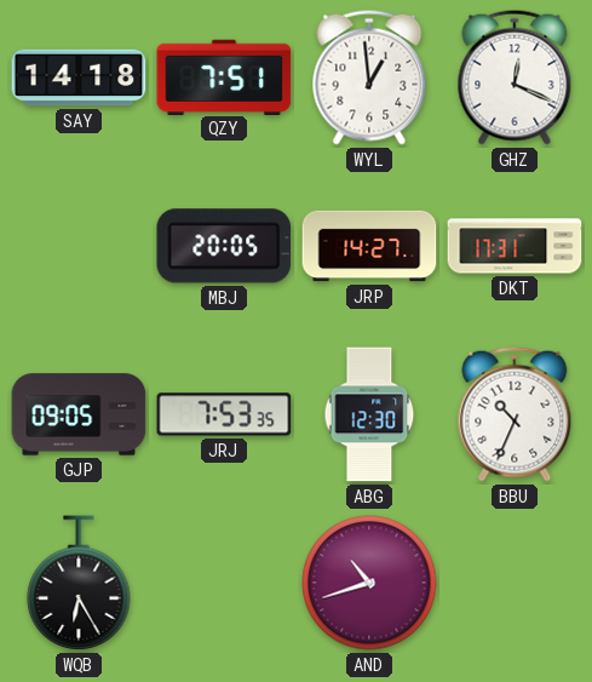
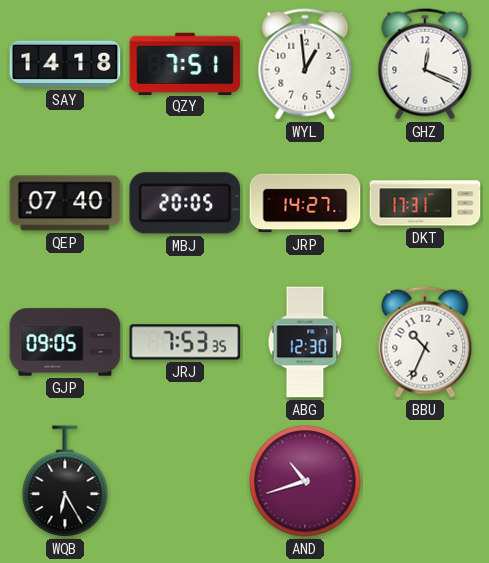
QEP: none -> 07:40
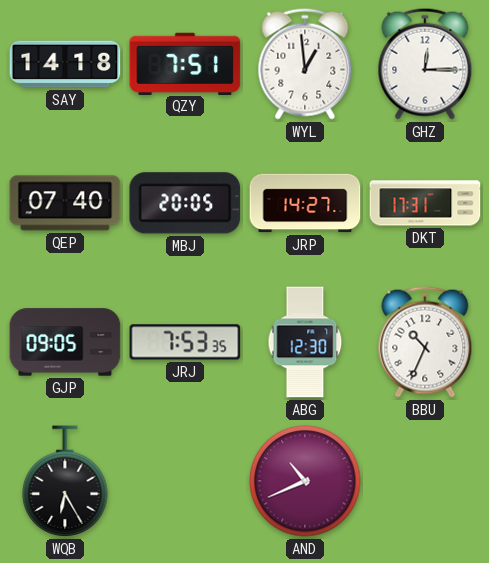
GHZ: 12:19 -> 12:15
AND: 10:42 -> 10:41
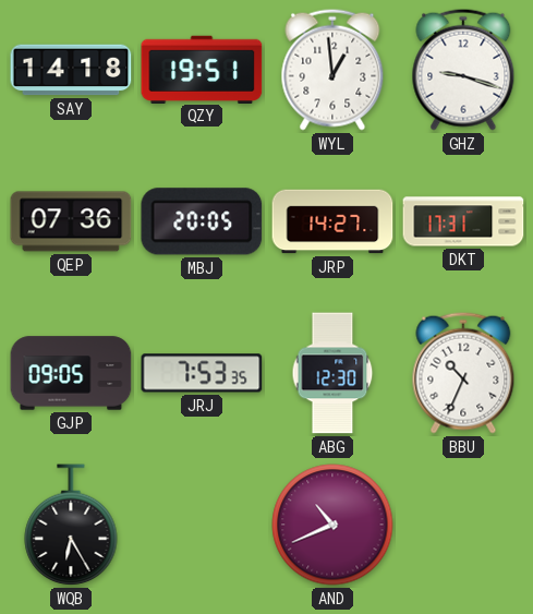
QZY: 7:51 -> 19:51
GHZ: 12:15 -> 9:18
QEP: 07:40 -> 07:36
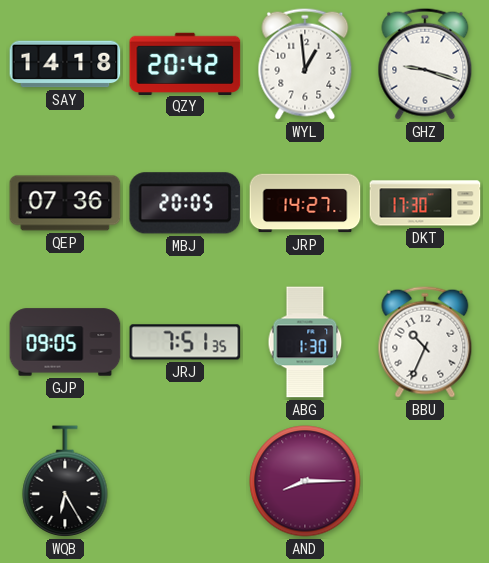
QZY: 19:51 -> 20:42
DKT: 17:31 -> 17:30
JRJ: 7:53 -> 7:51
ABG: 12:30 -> 1:30
AND: 10:41 -> 8:15
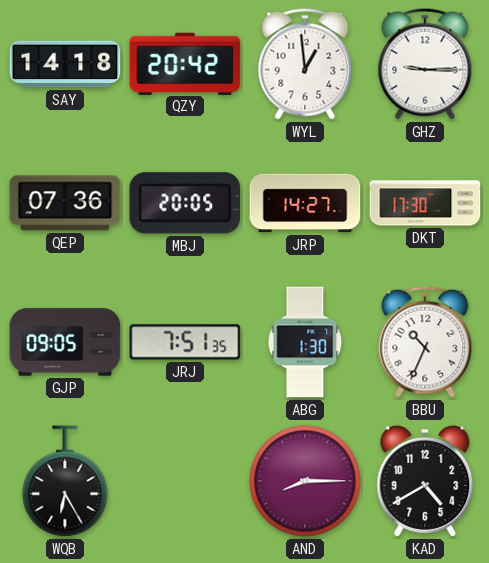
GHZ: 9:18 -> 9:15
KAD: none -> 4:40
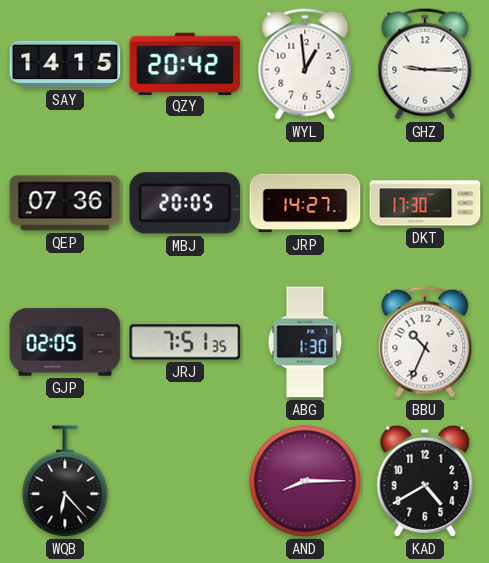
SAY: 14:18 -> 14:15
GJP: 09:05 -> 02:05
WQB: 6:25 -> 6:23
